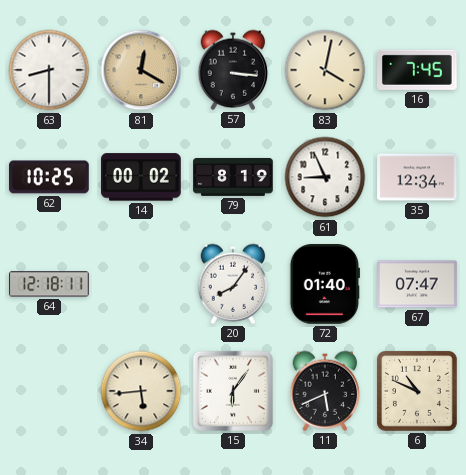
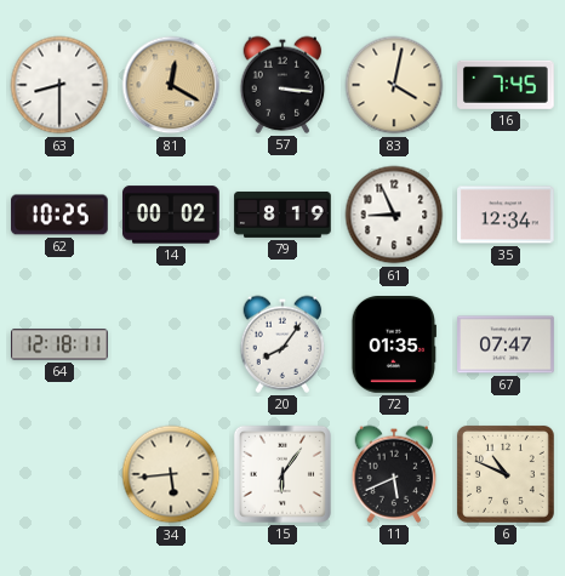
72: 01:40 -> 01:35
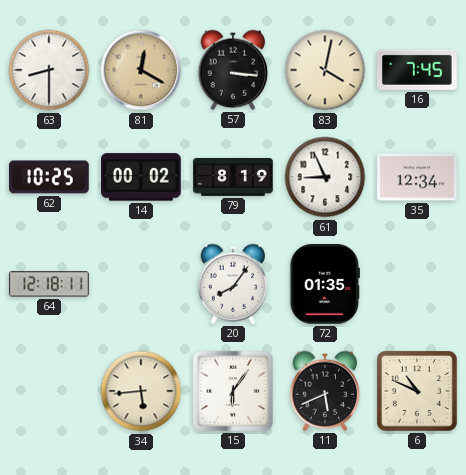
67: 07:47 -> none
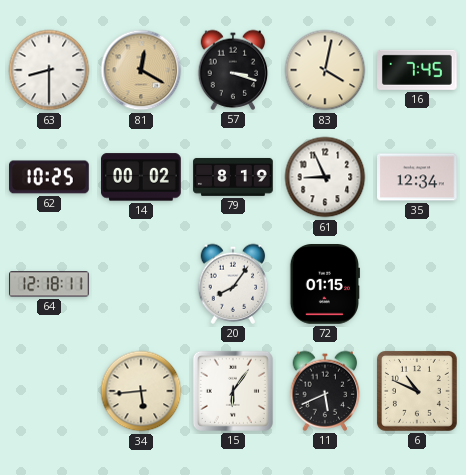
57: 3:16 -> 3:18
72: 01:35 -> 01:15
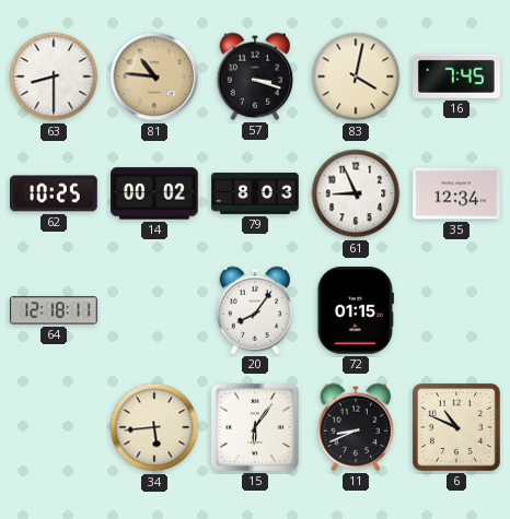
81: 12:20 -> 10:46
79: 8:19 -> 8:03
11: 5:41 -> 8:41
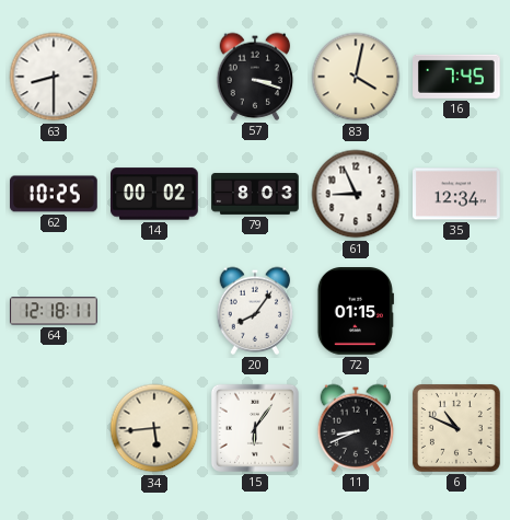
81: 10:46 -> none
